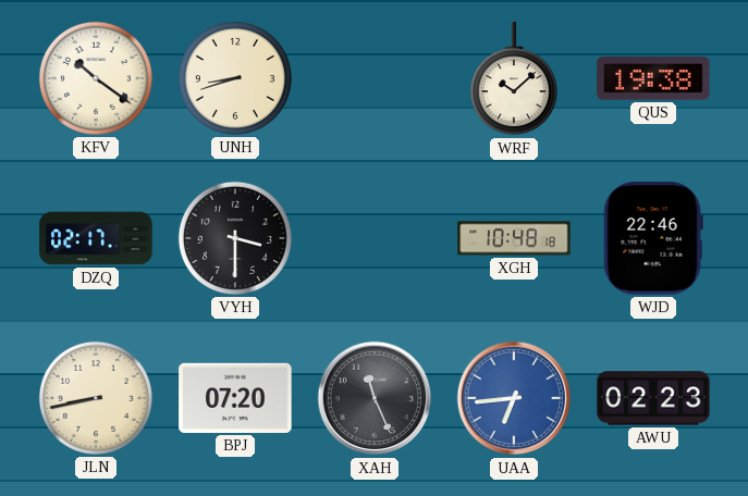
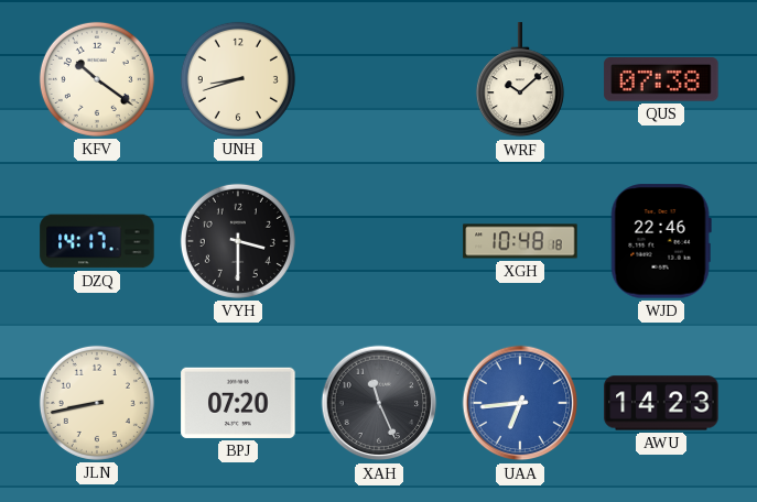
QUS: 19:38 -> 07:38
DZQ: 02:17 -> 14:17
AWU: 02:23 -> 14:23
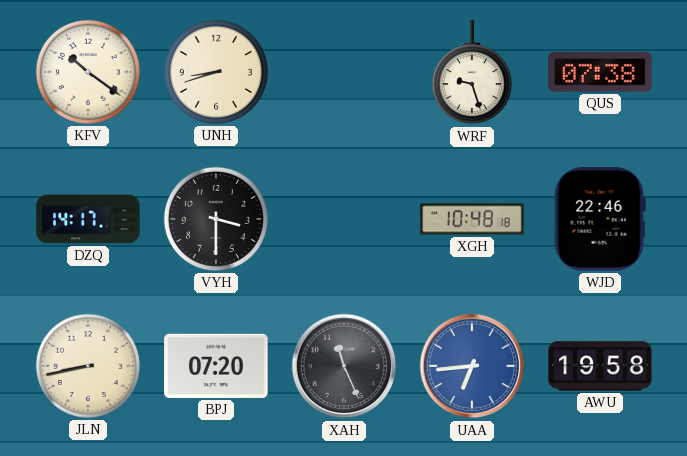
WRF: 10:08 -> 9:27
AWU: 14:23 -> 19:58
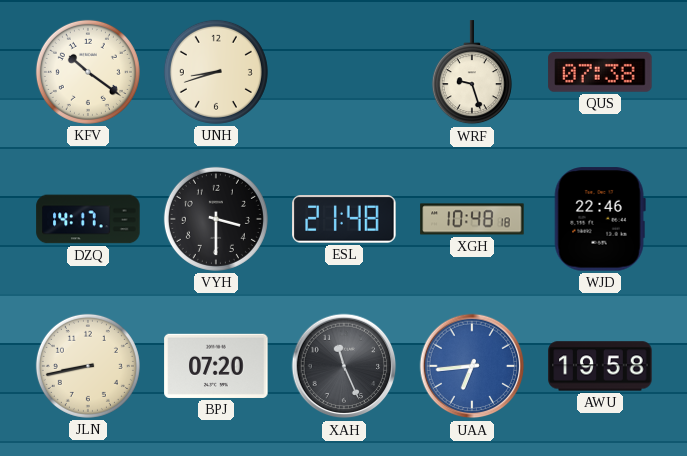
ESL: none -> 21:48
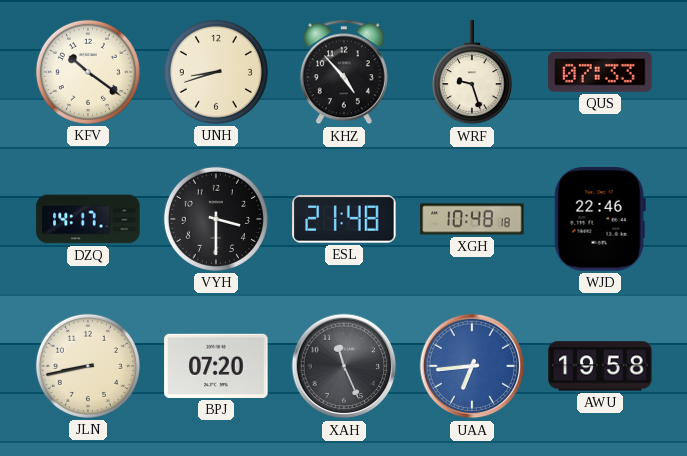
KHZ: none -> 4:53
QUS: 07:38 -> 07:33
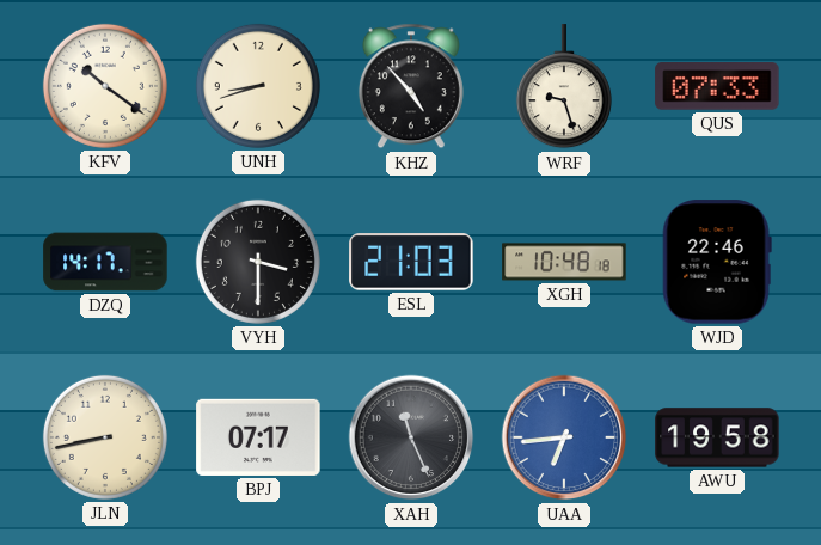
ESL: 21:48 -> 21:03
BPJ: 07:20 -> 07:17
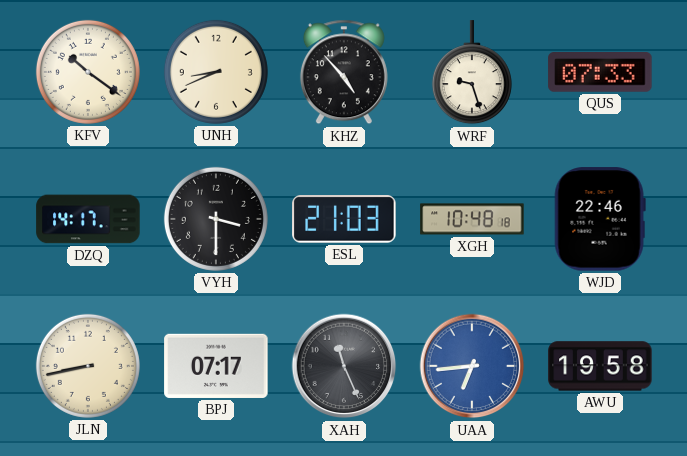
UNH: 8:42 -> 8:41
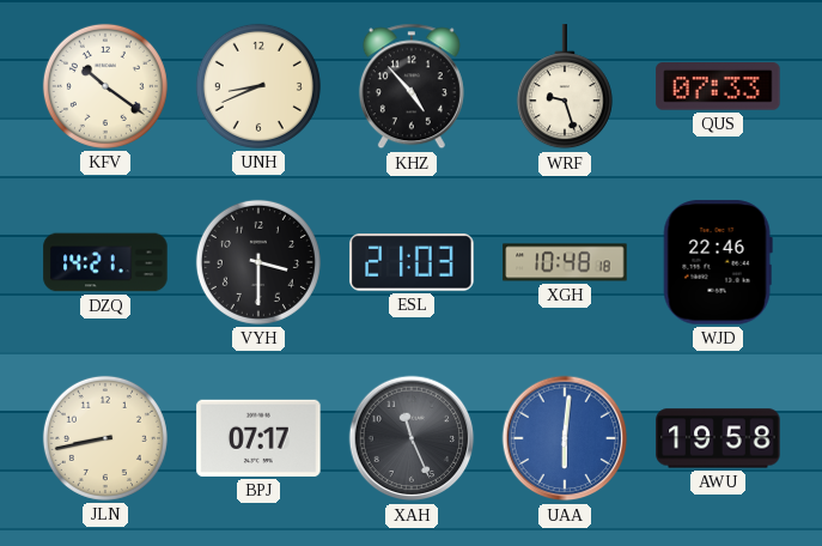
DZQ: 14:17 -> 14:21
UAA: 6:44 -> 6:01
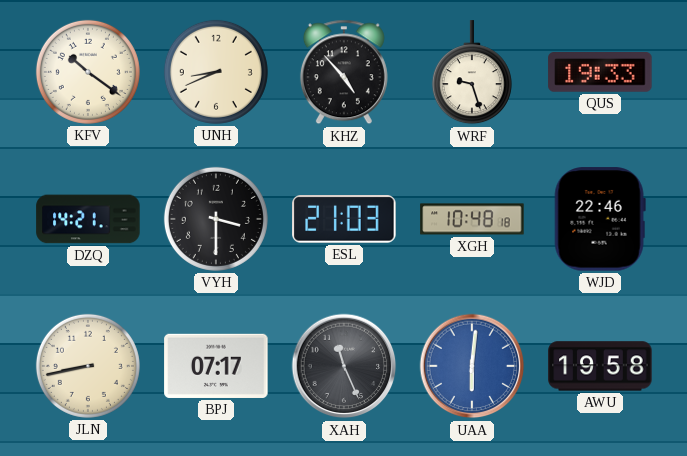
QUS: 07:33 -> 19:33
